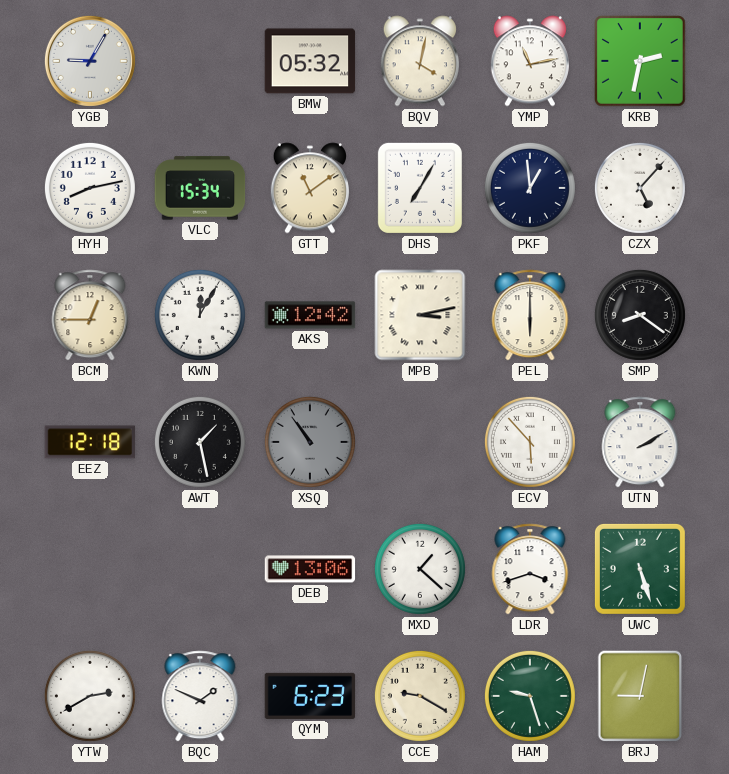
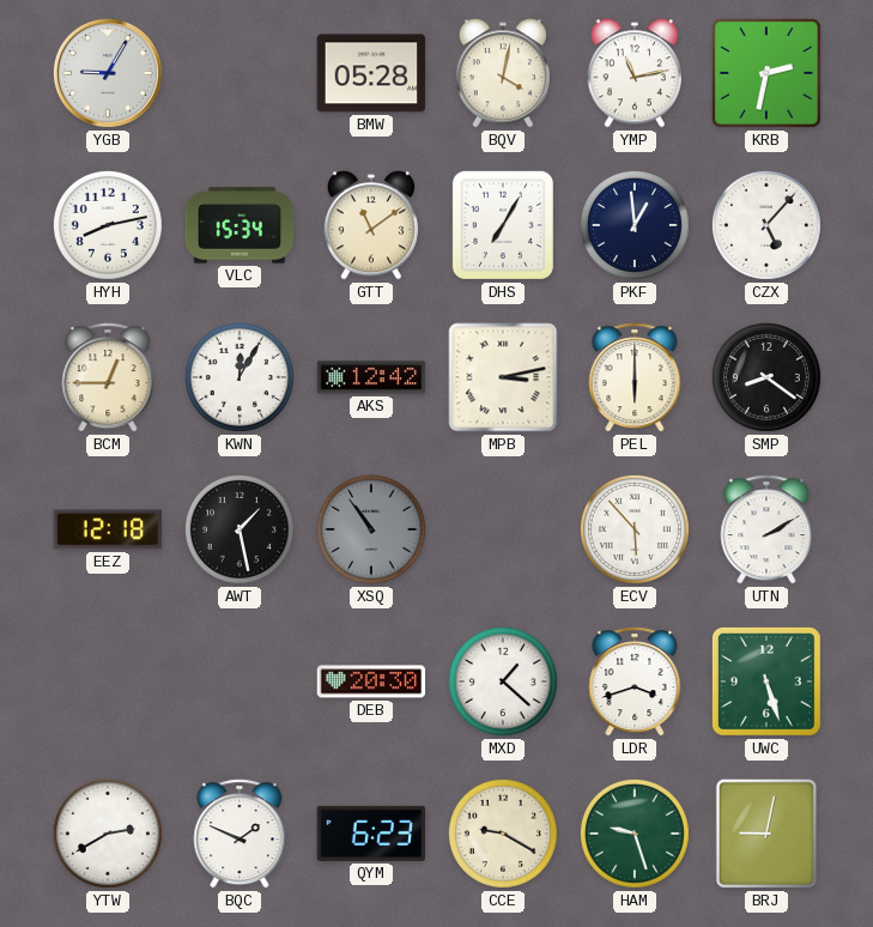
BMW: 05:32 -> 05:28
DEB: 13:06 -> 20:30
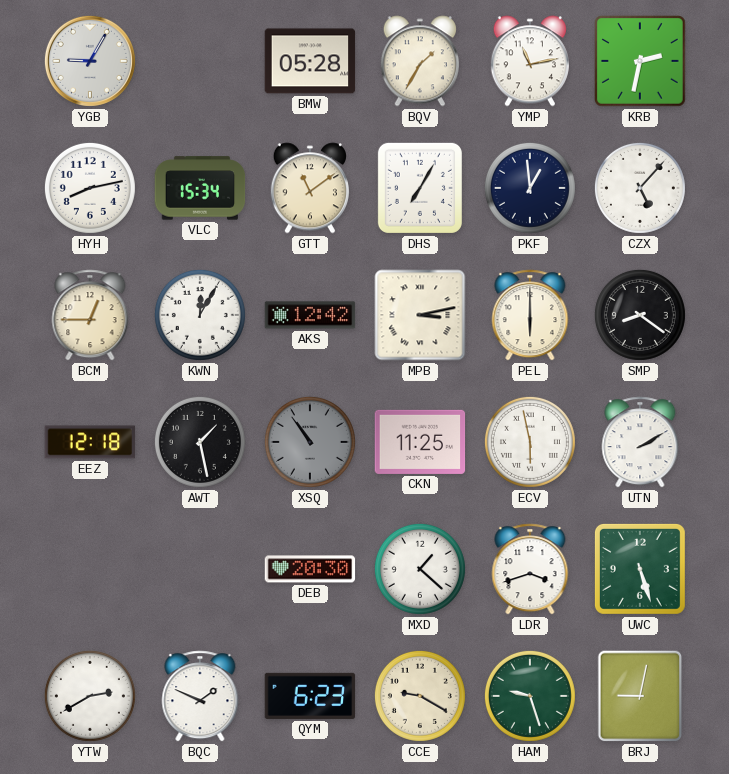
BQV: 4:02 -> 1:35
CKN: none -> 11:25
ECV: 5:53 -> 5:58
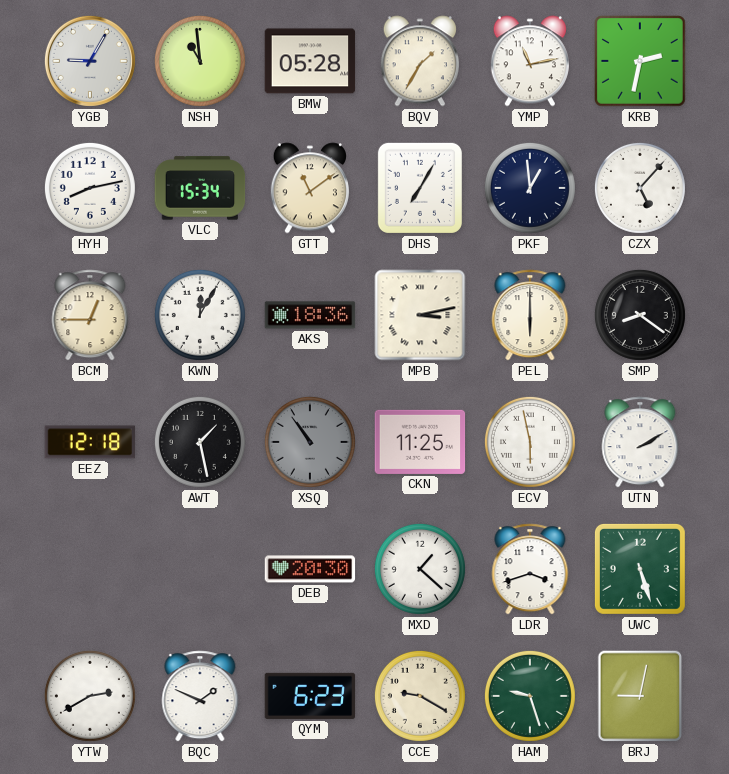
NSH: none -> 10:59
AKS: 12:42 -> 18:36
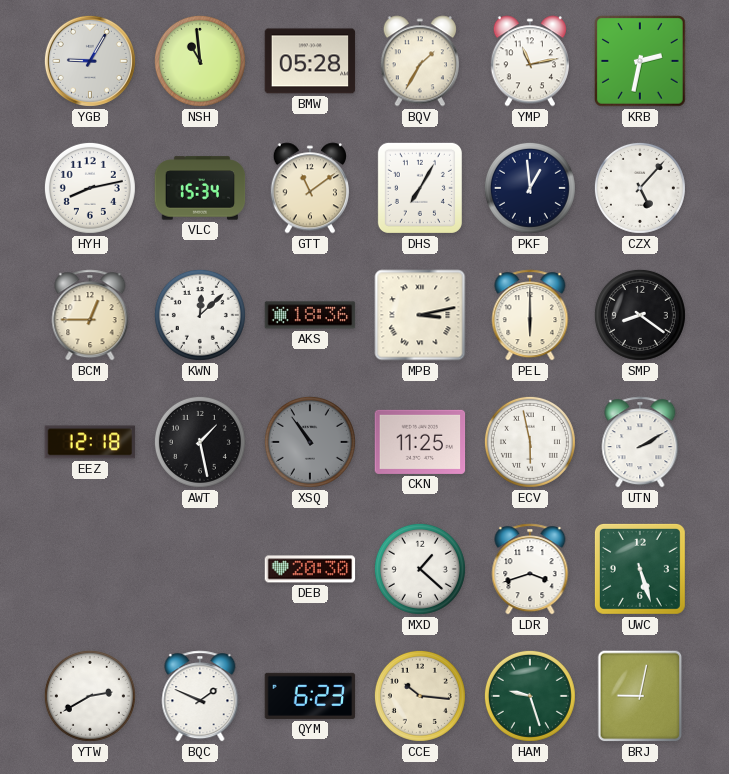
KWN: 12:05 -> 12:08
CCE: 9:20 -> 10:16
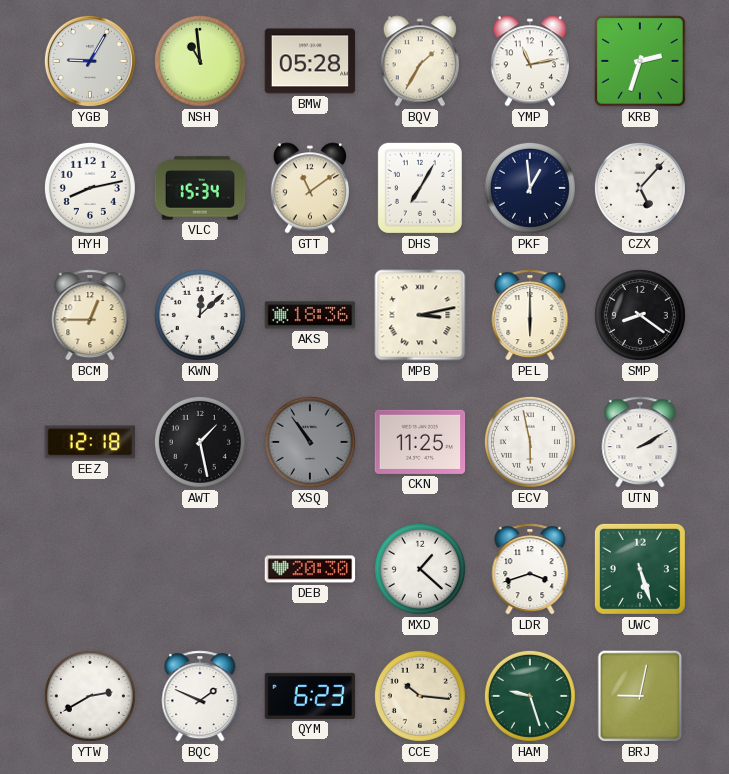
KRB: 2:32 -> 2:33
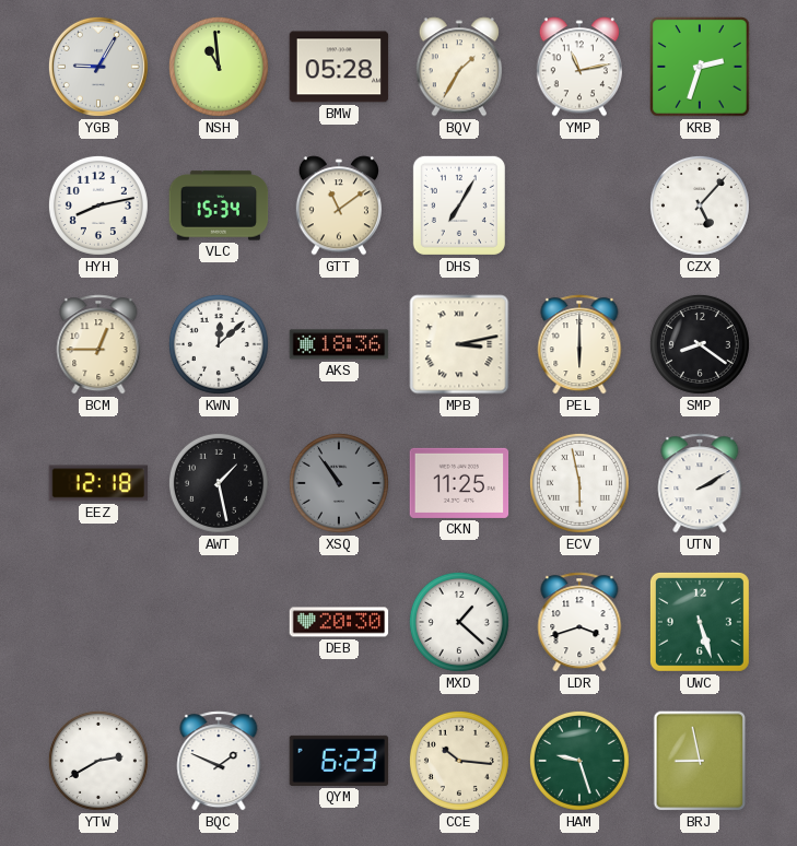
PKF: 12:59 -> none
BRJ: 9:02 -> 8:58
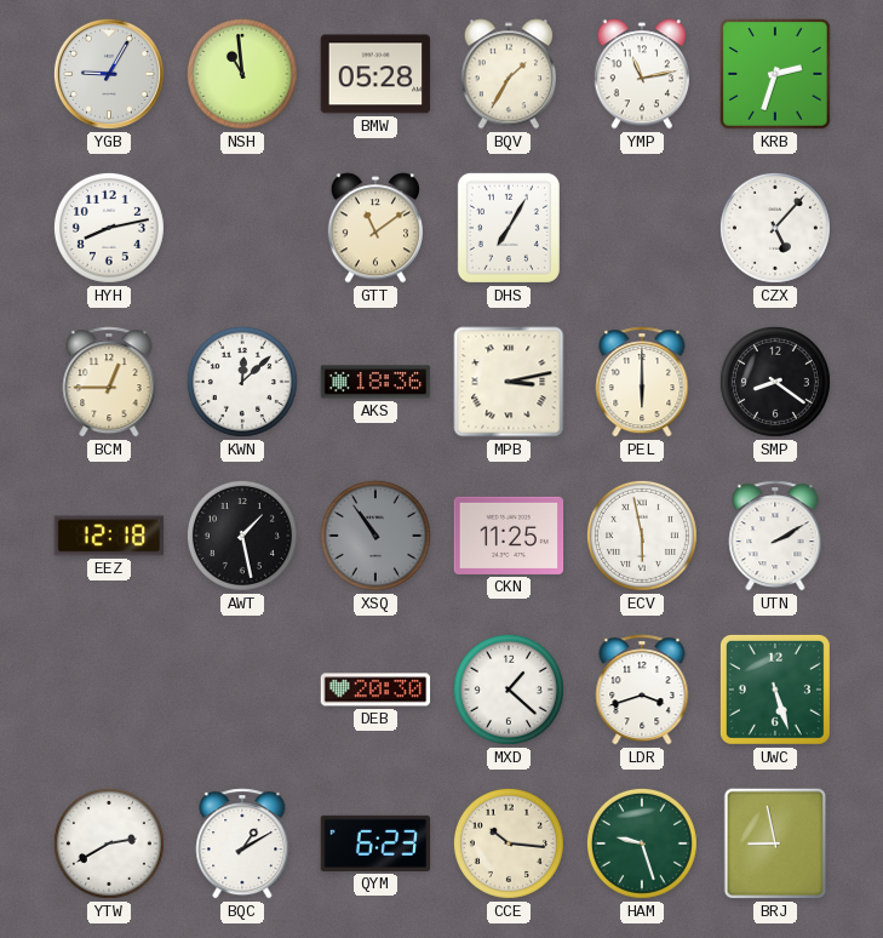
VLC: 15:34 -> none
BQC: 1:49 -> 1:10
